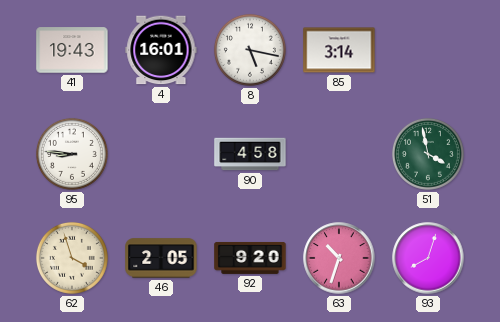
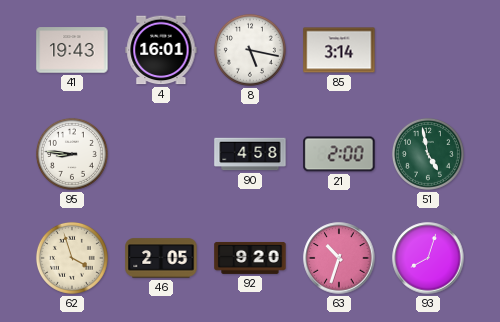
21: none -> 2:00
51: 3:58 -> 4:58
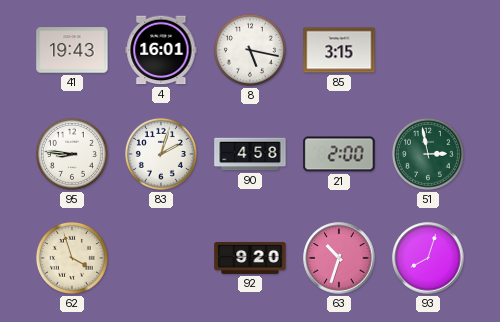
85: 3:14 -> 3:15
83: none -> 2:03
51: 4:58 -> 2:58
46: 2:05 -> none
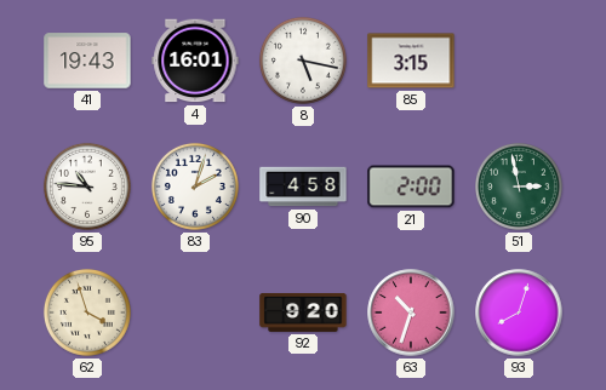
95: 8:46 -> 10:46
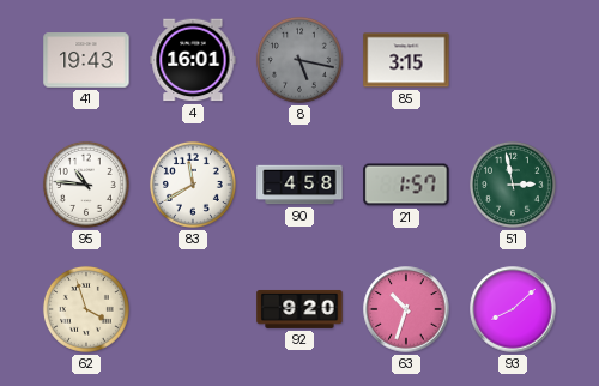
8 dial: white -> grey
83: 2:03 -> 11:40
21: 2:00 -> 1:57
93: 8:03 -> 8:08
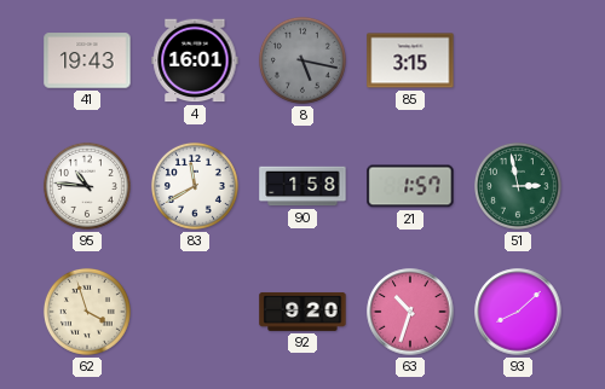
90: 4:58 -> 1:58
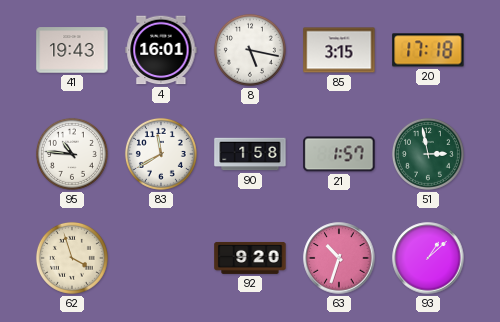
8 dial: grey -> white
20: none -> 17:18
93: 8:08 -> 1:08
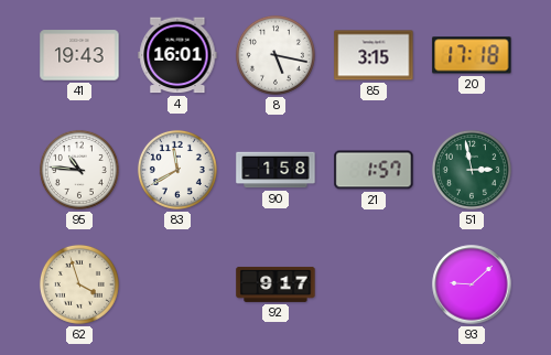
92: 9:20 -> 9:17
63: 10:33 -> none
93: 1:08 -> 9:08
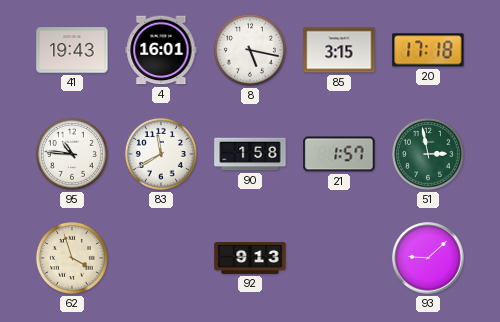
92: 9:17 -> 9:13
